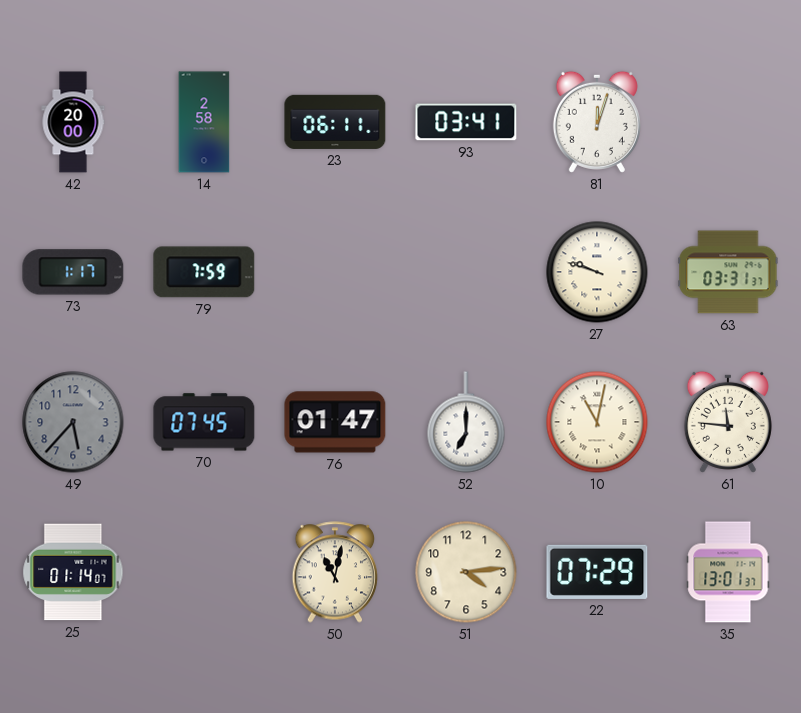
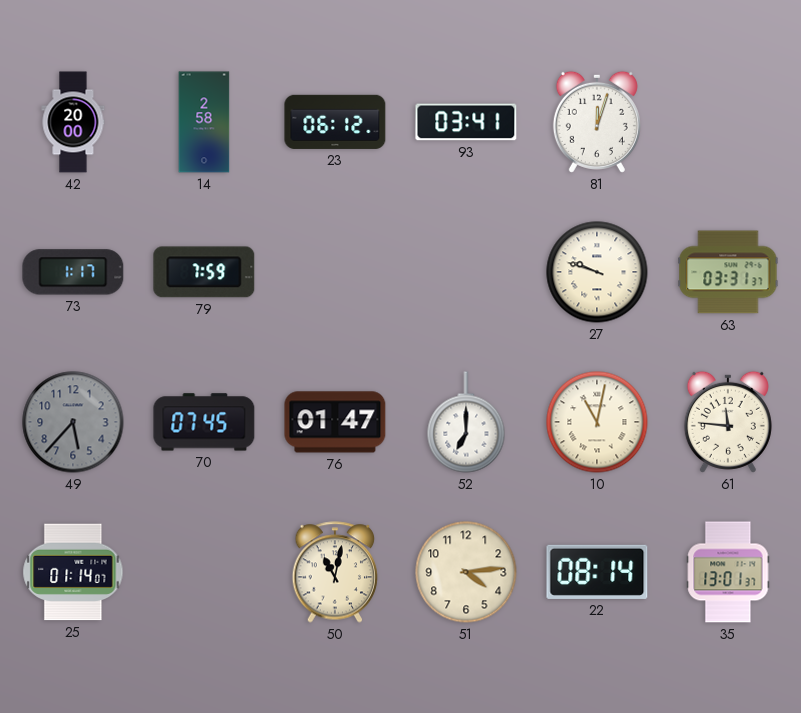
23: 06:11 -> 06:12
22: 07:29 -> 08:14
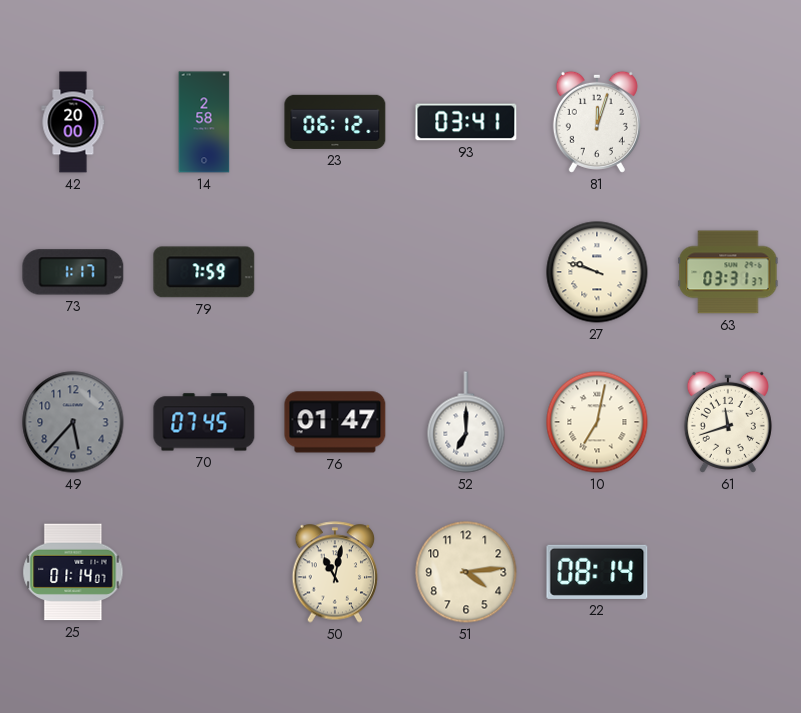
10: 11:02 -> 7:02
61: 11:46 -> 11:42
35: 13:01 -> none
